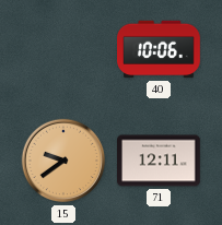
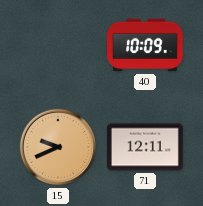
40: 10:06 -> 10:09
15: 9:39 -> 9:41
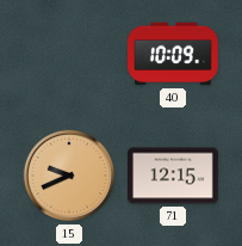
71: 12:11 -> 12:15
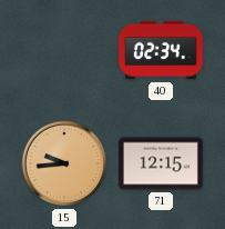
40: 10:09 -> 02:34
15: 9:41 -> 9:44
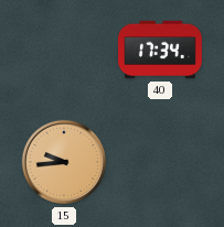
40: 02:34 -> 17:34
71: 12:15 -> none
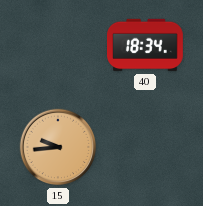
40: 17:34 -> 18:34
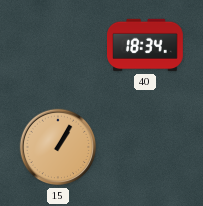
15: 9:44 -> 1:05
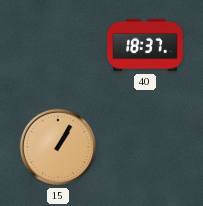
40: 18:34 -> 18:37
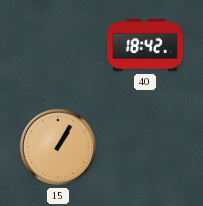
40: 18:37 -> 18:42
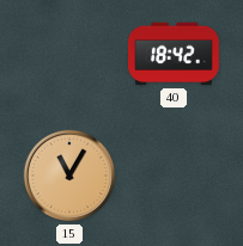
15: 1:05 -> 11:05
